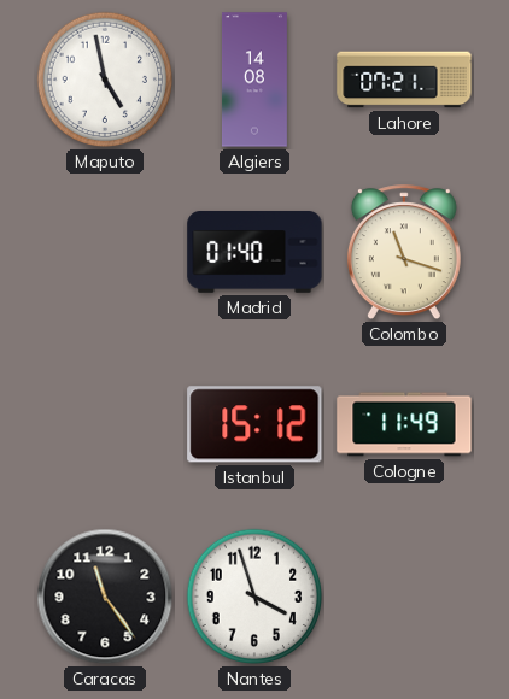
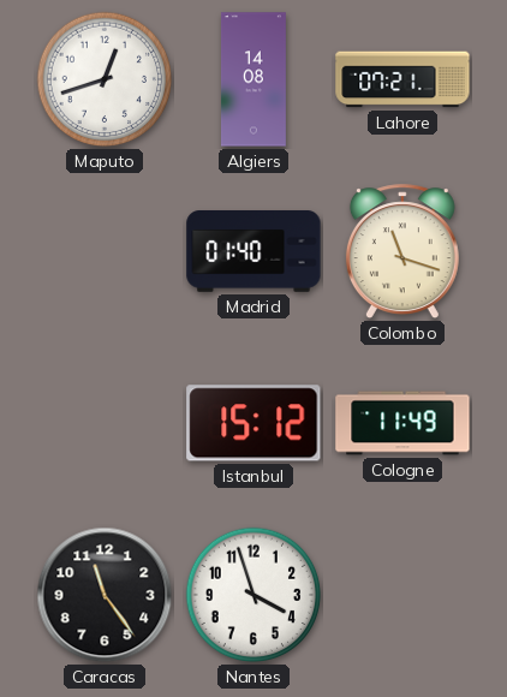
Maputo: 4:58 -> 12:42
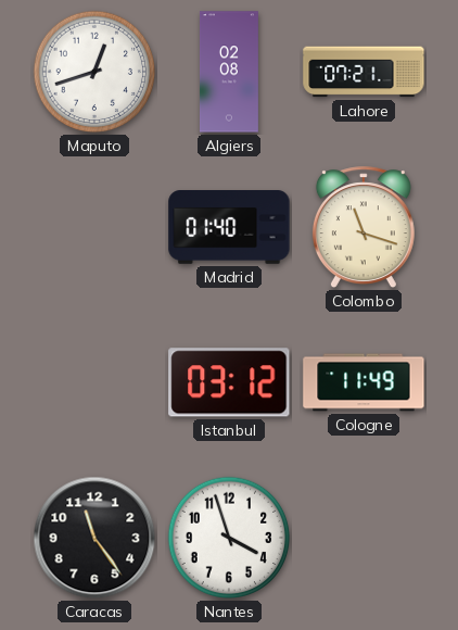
Algiers: 14:08 -> 02:08
Istanbul: 15:12 -> 03:12
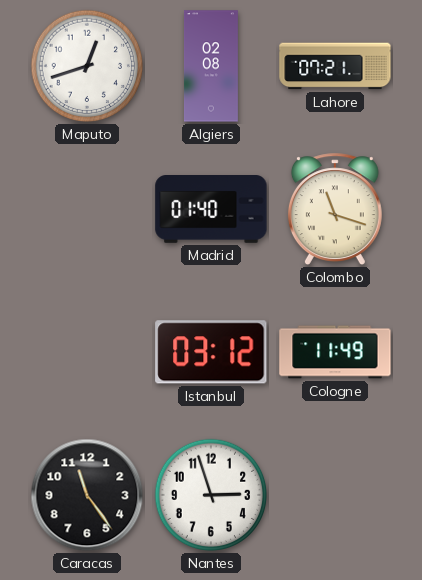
Nantes: 3:57 -> 2:57
